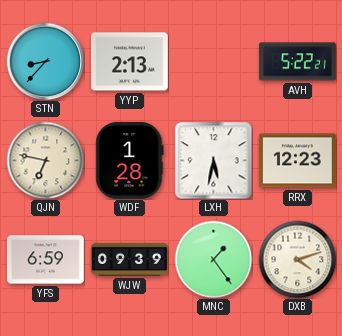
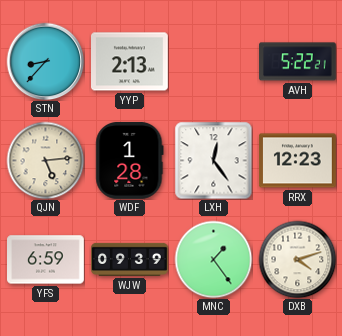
QJN: 6:47 -> 5:14
LXH: 5:32 -> 12:24
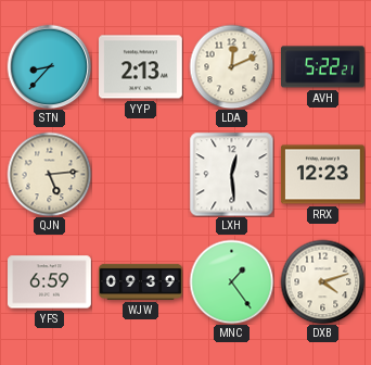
LDA: none -> 12:11
WDF: 1:28 -> none
LXH: 12:24 -> 12:29
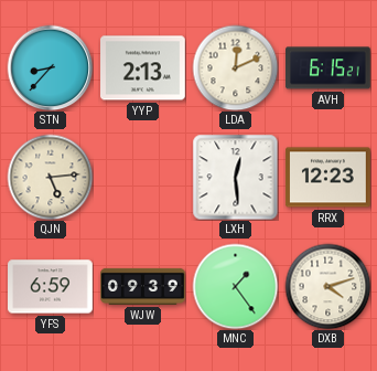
AVH: 5:22 -> 6:15
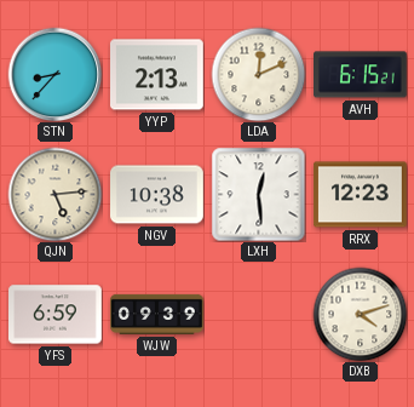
NGV: none -> 10:38
MNC: 1:24 -> none
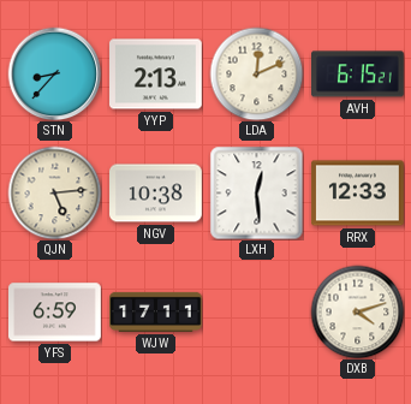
RRX: 12:23 -> 12:33
WJW: 09:39 -> 17:11
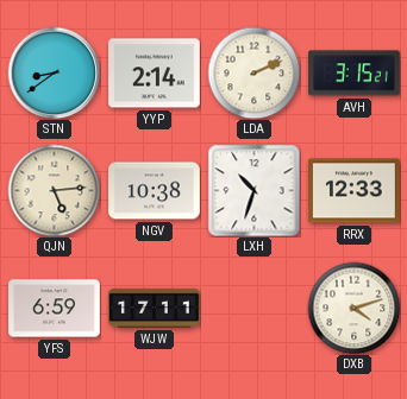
STN: 8:37 -> 8:39
YYP: 2:13 -> 2:14
LDA: 12:11 -> 2:11
AVH: 6:15 -> 3:15
LXH: 12:29 -> 10:33
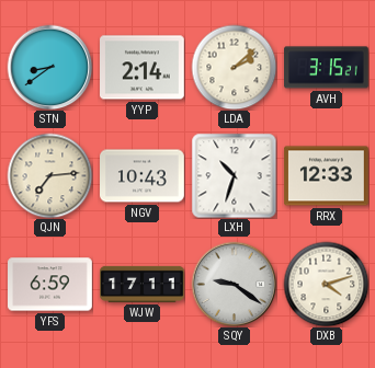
LDA: 2:11 -> 2:08
QJN: 5:14 -> 7:14
NGV: 10:38 -> 10:43
SQY: none -> 9:21
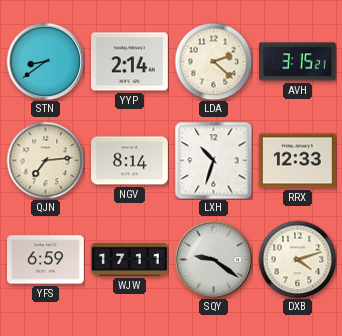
LDA: 2:08 -> 2:22
NGV: 10:43 -> 8:14
